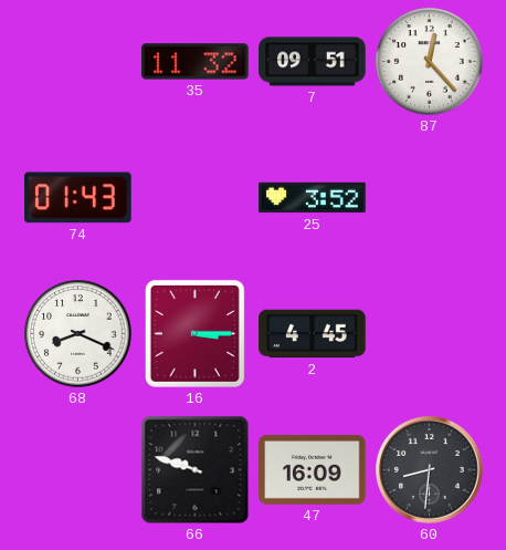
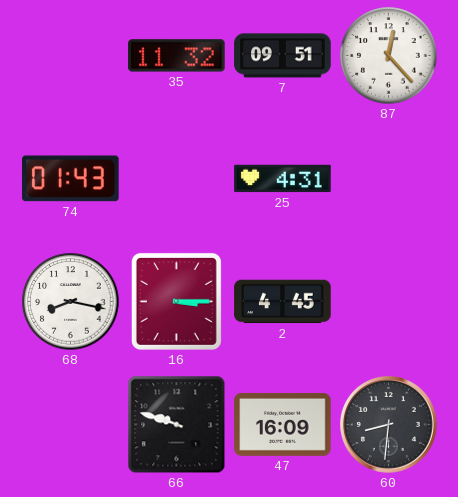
25: 3:52 -> 4:31
68: 8:19 -> 8:17
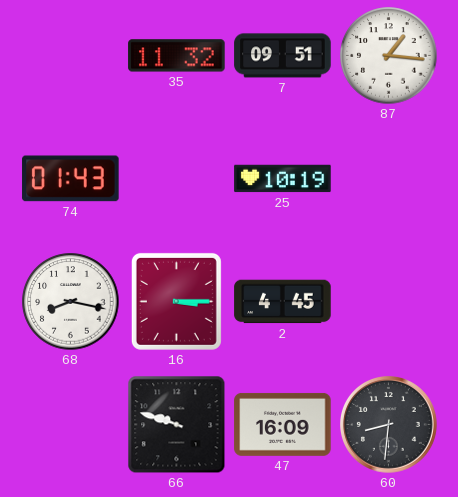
87: 12:23 -> 1:16
25: 4:31 -> 10:19
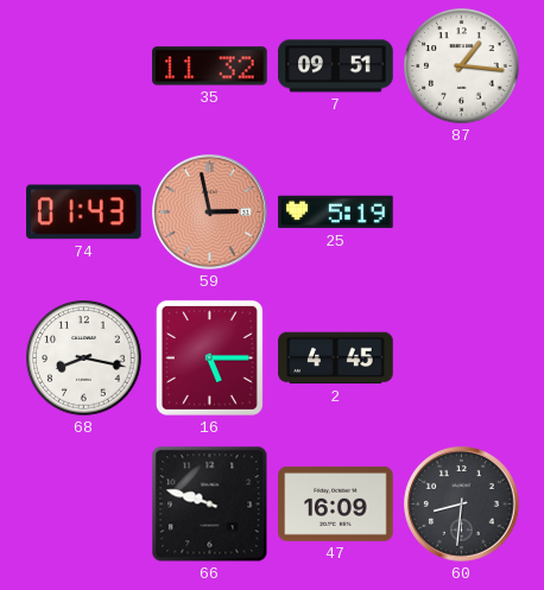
59: none -> 2:58
25: 10:19 -> 5:19
16: 3:15 -> 5:15
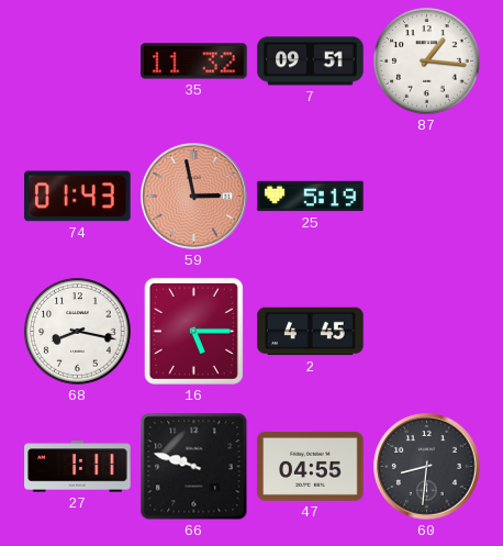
27: none -> 1:11
47: 16:09 -> 04:55
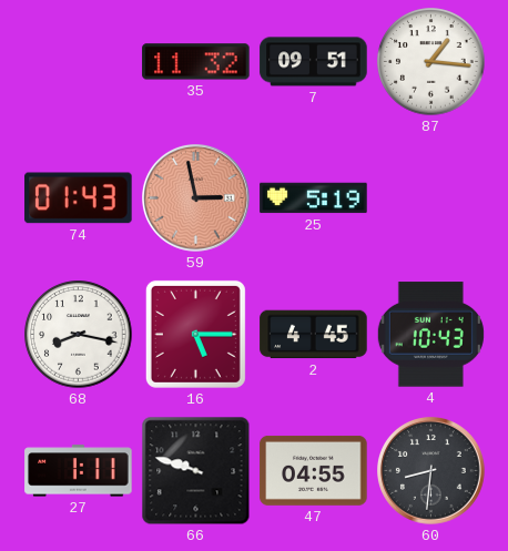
4: none -> 10:43
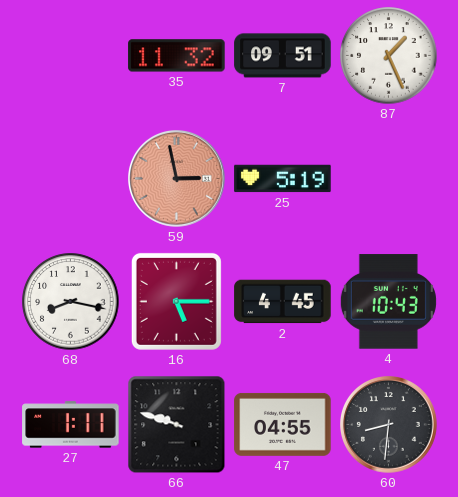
87: 1:16 -> 1:26
74: 01:43 -> none
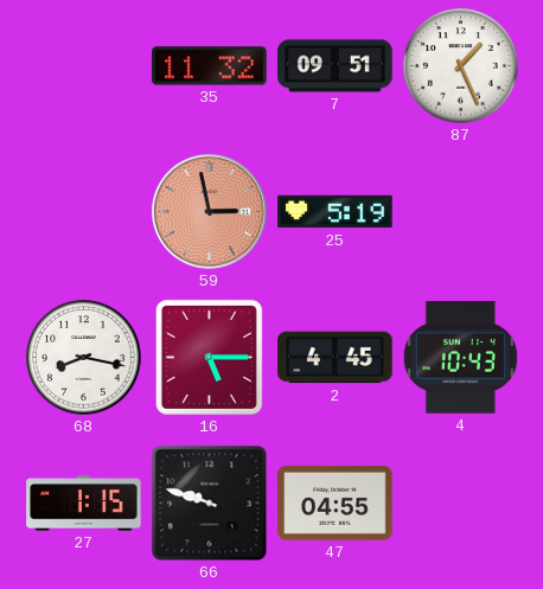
27: 1:11 -> 1:15
60: 8:31 -> none
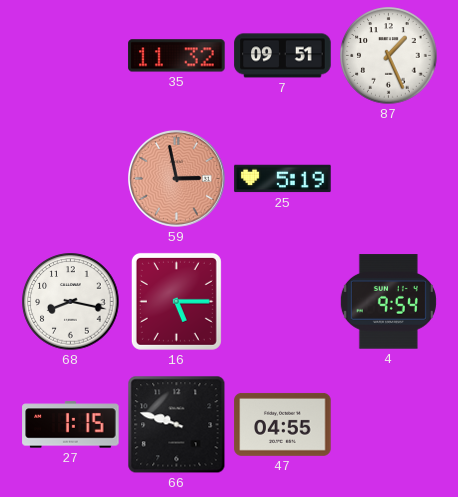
2: 4:45 -> none
4: 10:43 -> 9:54
